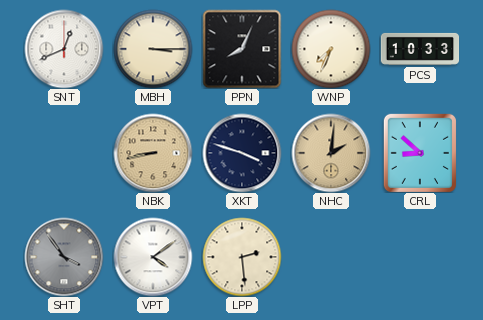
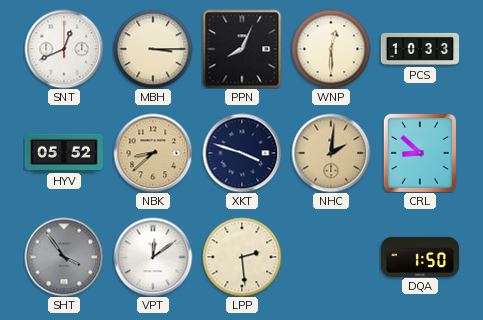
WNP: 7:34 -> 12:30
HYV: none -> 05:52
NBK: 8:43 -> 8:38
VPT: 4:09 -> 12:09
DQA: none -> 1:50
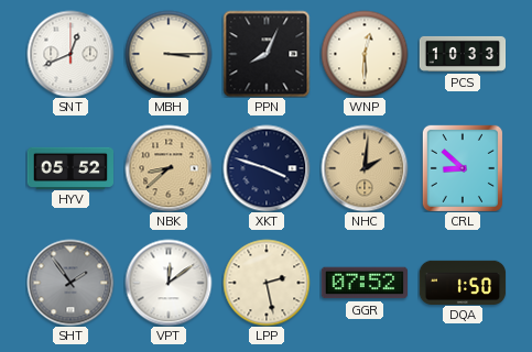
SHT: 3:54 -> 1:54
LPP: 2:29 -> 2:28
GGR: none -> 07:52
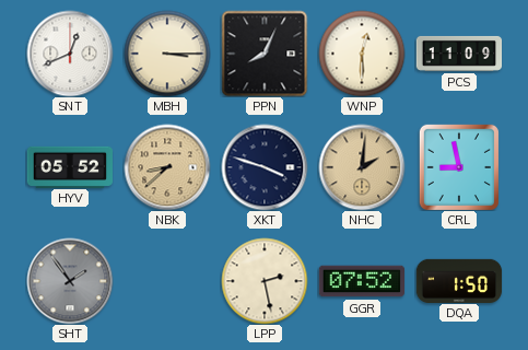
PCS: 10:33 -> 11:09
CRL: 8:52 -> 8:58
VPT: 12:09 -> none
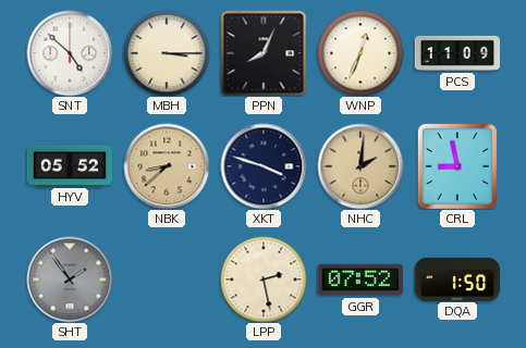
SNT: 12:41 -> 4:52
WNP: 12:30 -> 12:34
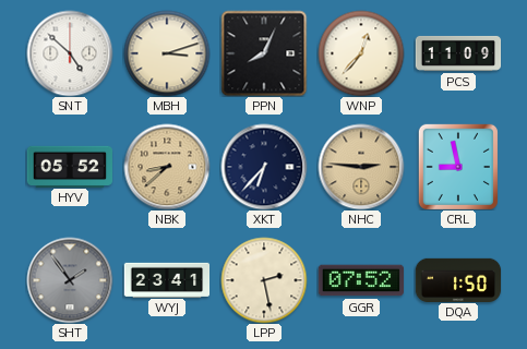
MBH: 3:15 -> 3:12
WNP: 12:34 -> 12:37
XKT: 3:48 -> 6:37
NHC: 2:01 -> 2:46
WYJ: none -> 23:41
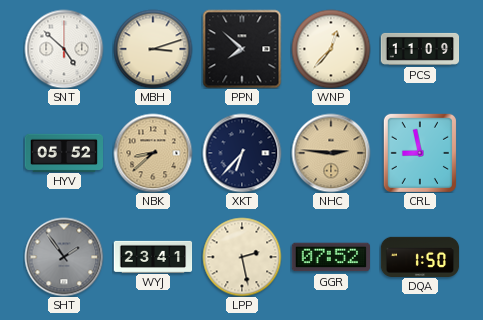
PPN: 8:04 -> 7:52
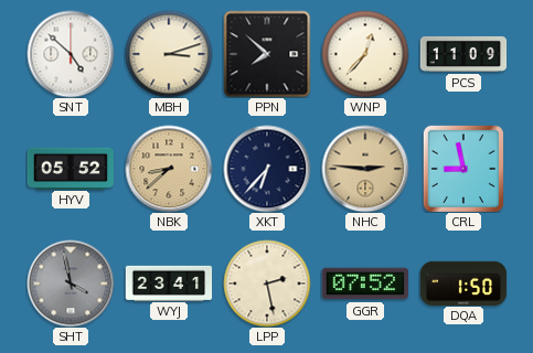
SHT: 1:54 -> 3:58
